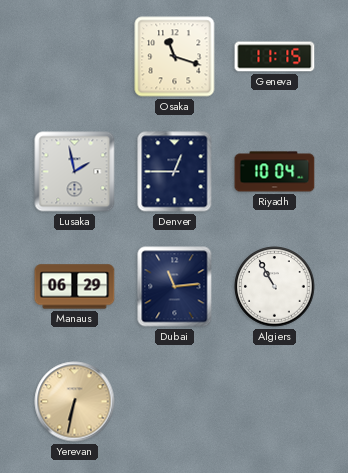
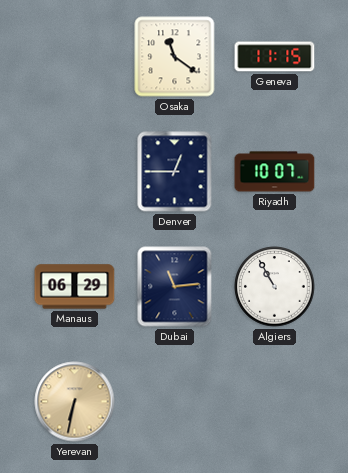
Osaka: 11:18 -> 11:21
Lusaka: 1:58 -> none
Riyadh: 10:04 -> 10:07
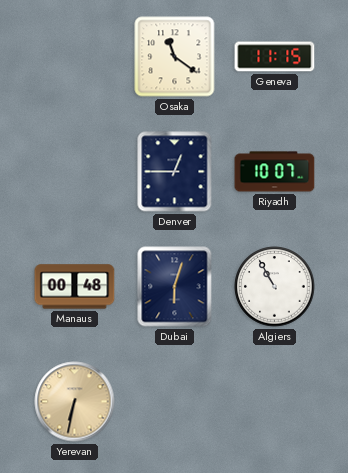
Manaus: 06:29 -> 00:48
Dubai: 11:14 -> 6:03
